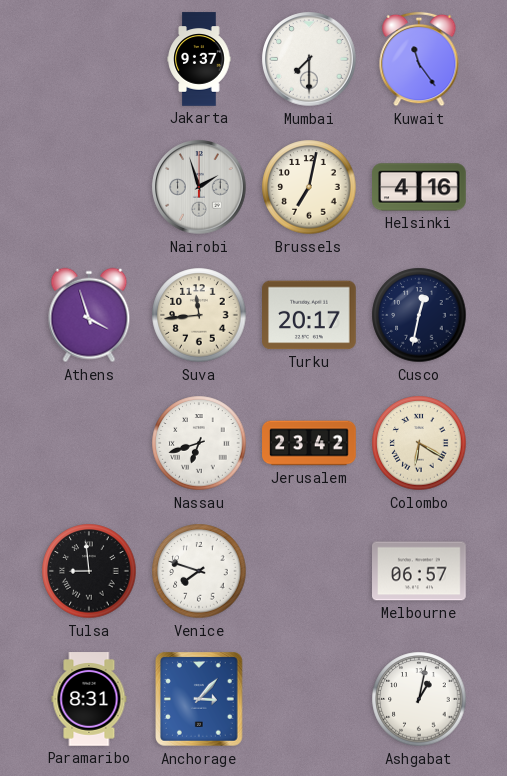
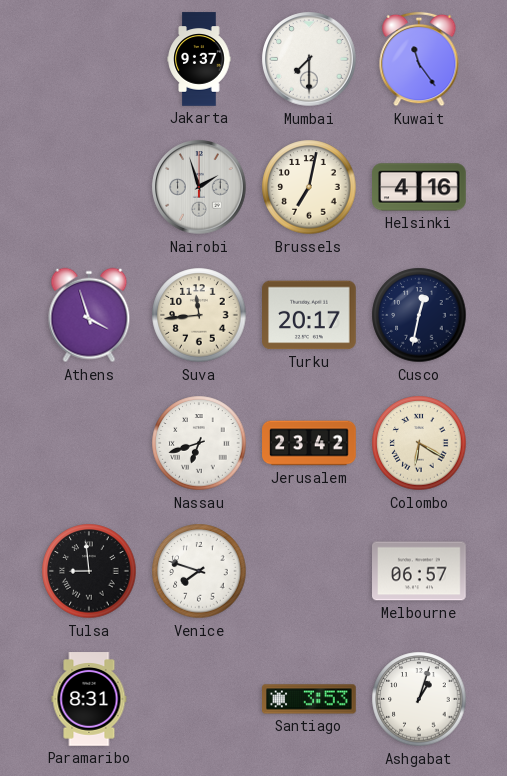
Anchorage: 3:07 -> none
Santiago: none -> 3:53
Ashgabat: 1:02 -> 1:03
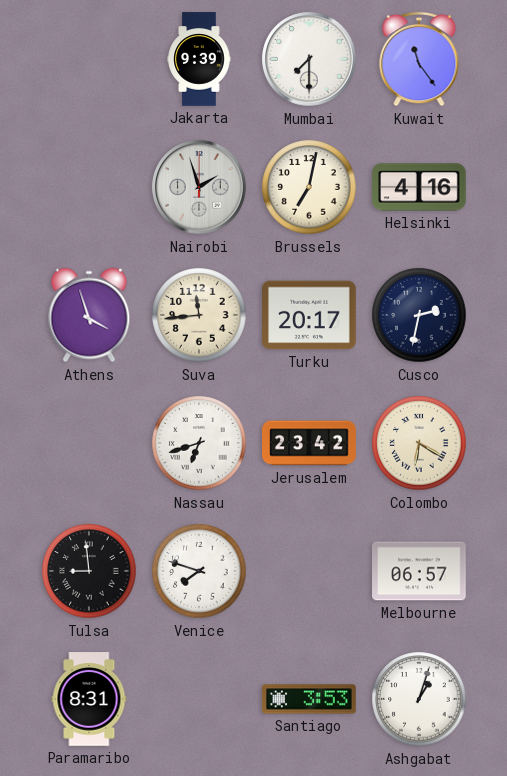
Jakarta: 9:37 -> 9:39
Cusco: 12:32 -> 2:32
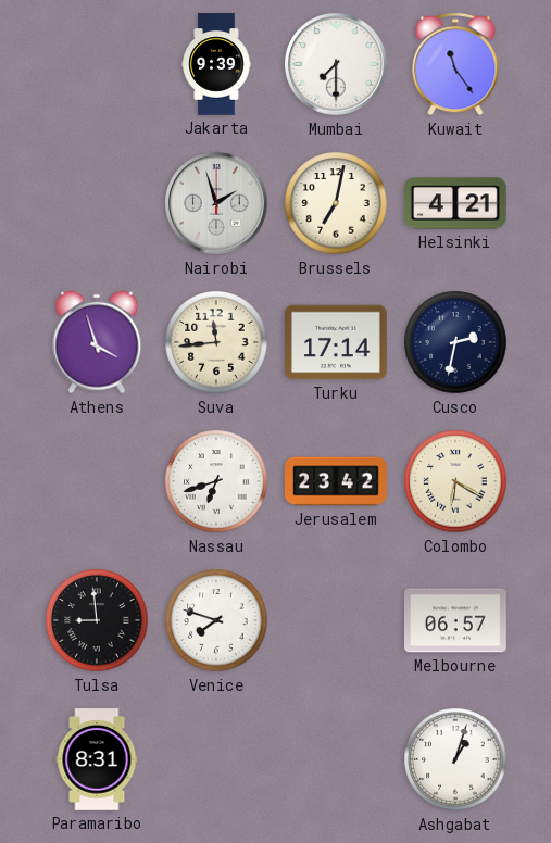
Helsinki: 4:16 -> 4:21
Turku: 20:17 -> 17:14
Santiago: 3:53 -> none
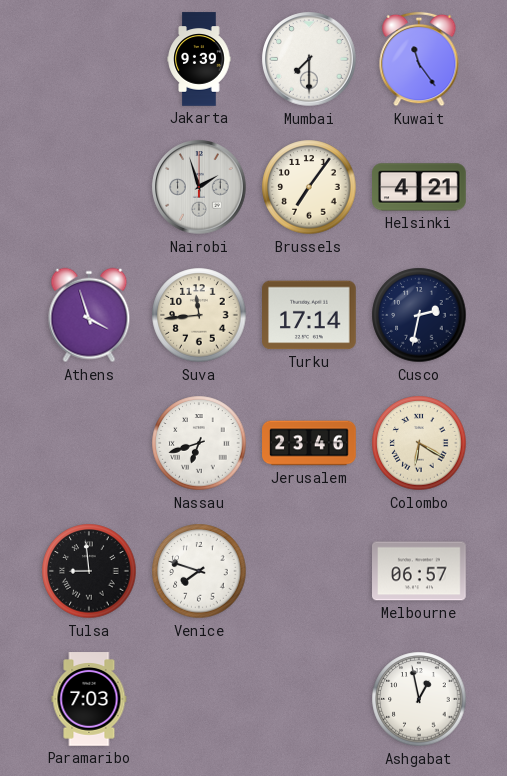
Brussels: 7:02 -> 7:06
Jerusalem: 23:42 -> 23:46
Paramaribo: 8:31 -> 7:03
Ashgabat: 1:03 -> 12:58
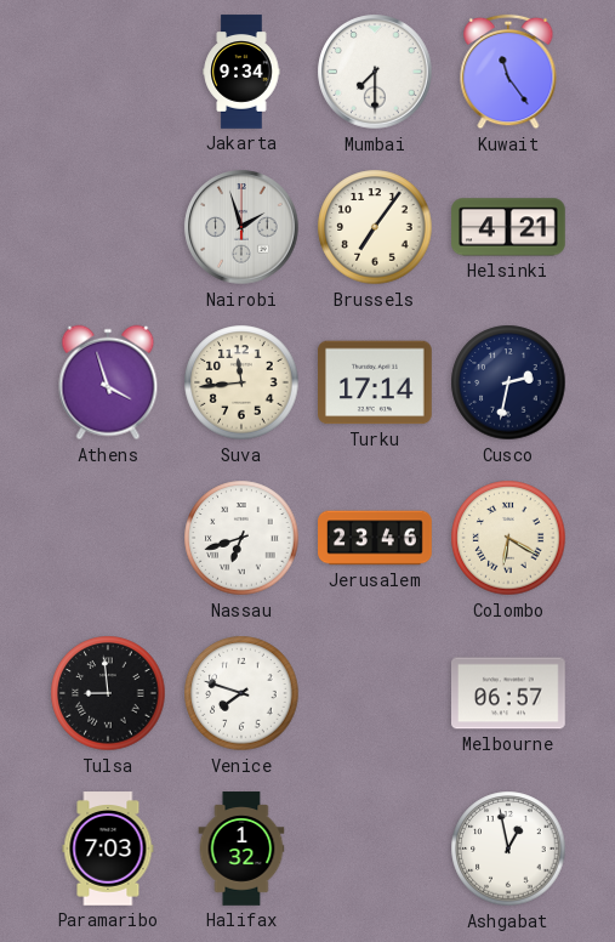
Jakarta: 9:39 -> 9:34
Halifax: none -> 1:32
